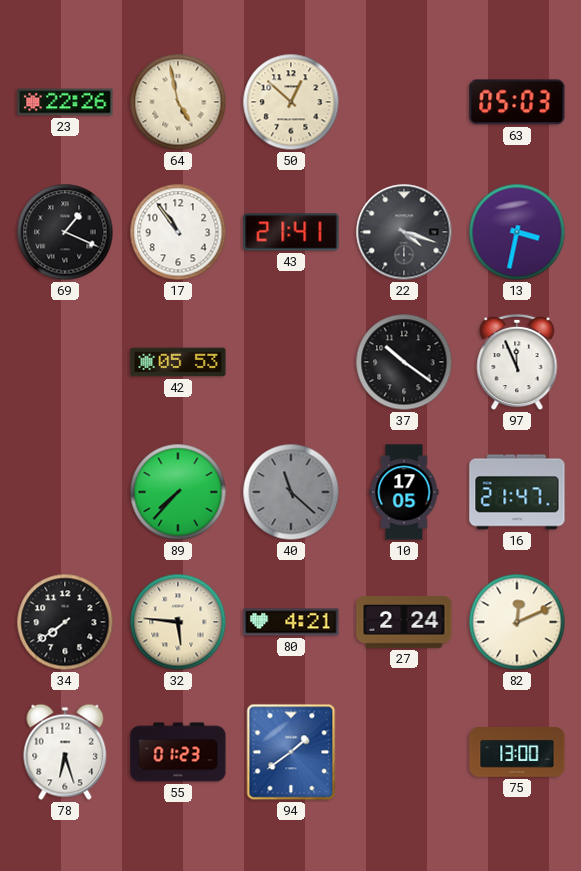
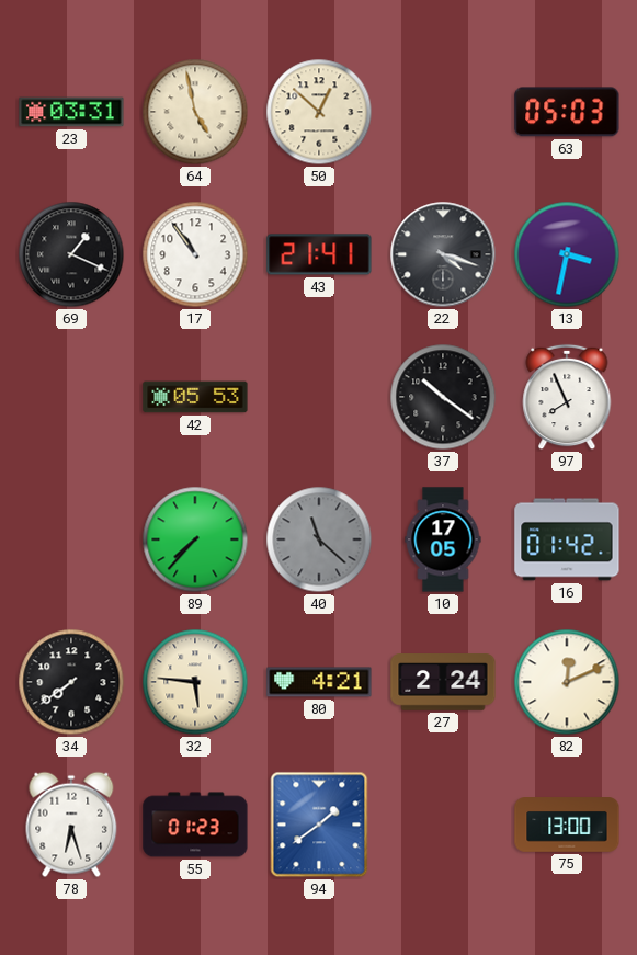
23: 22:26 -> 03:31
97: 11:56 -> 7:56
16: 21:47 -> 01:42
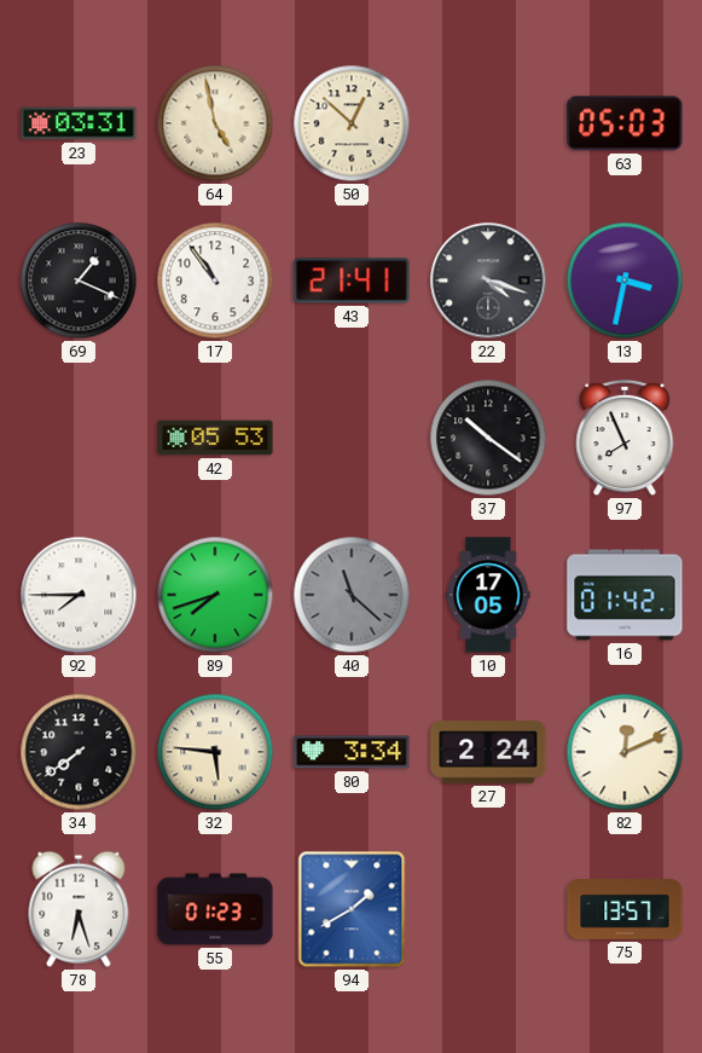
92: none -> 7:45
89: 7:37 -> 7:42
80: 4:21 -> 3:34
94: 1:39 -> 1:40
75: 13:00 -> 13:57
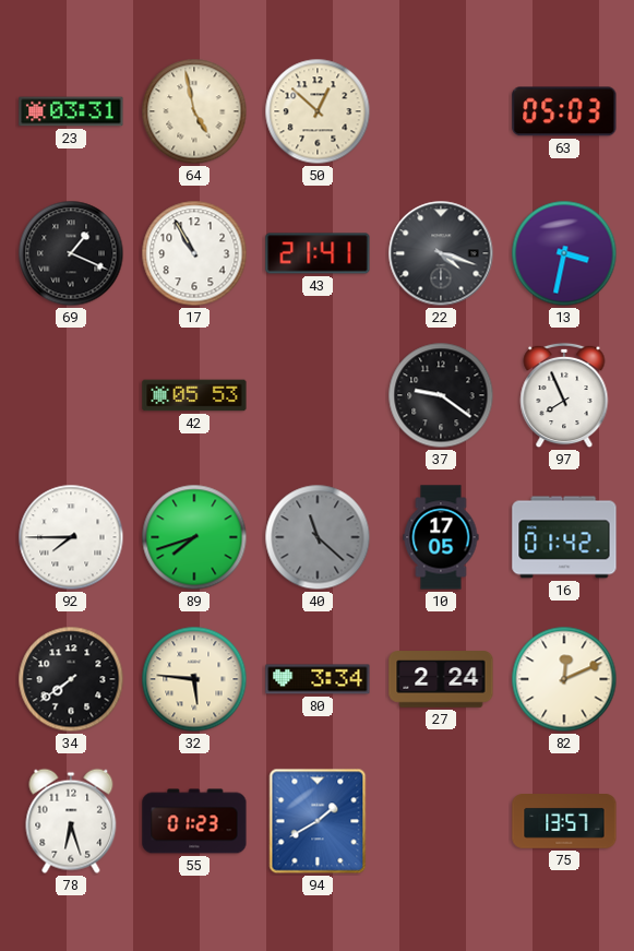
17: 10:54 -> 10:55
37: 10:21 -> 9:21
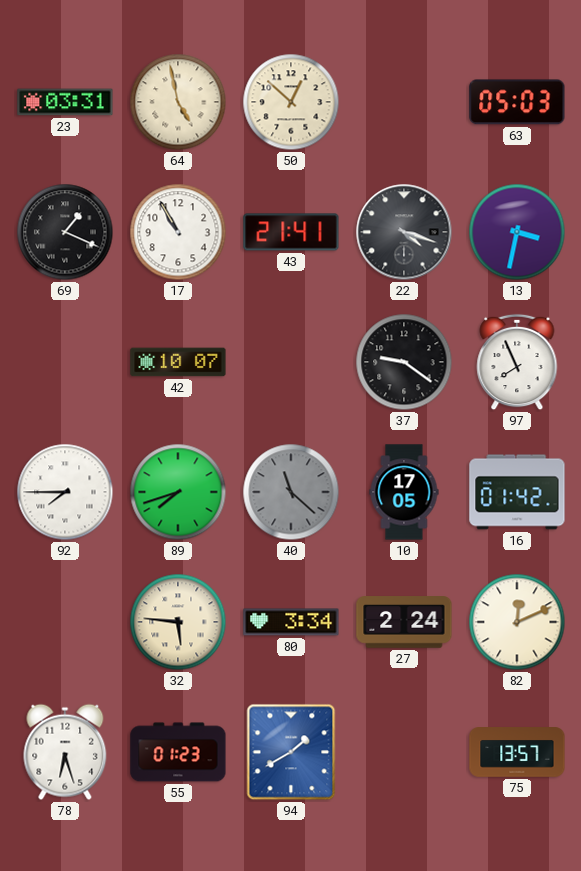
42: 05:53 -> 10:07
34: 7:39 -> none
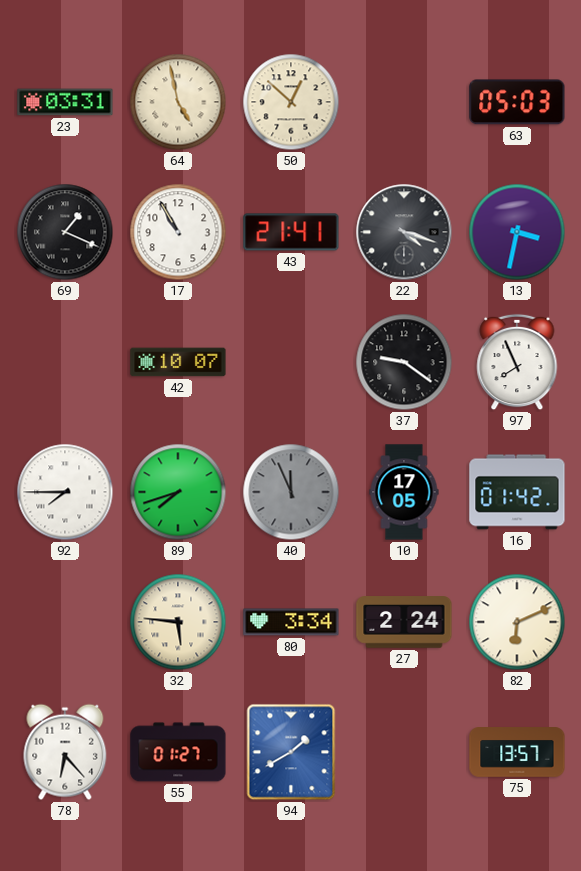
40: 11:22 -> 11:56
82: 12:11 -> 6:11
78: 6:27 -> 6:23
55: 01:23 -> 01:27
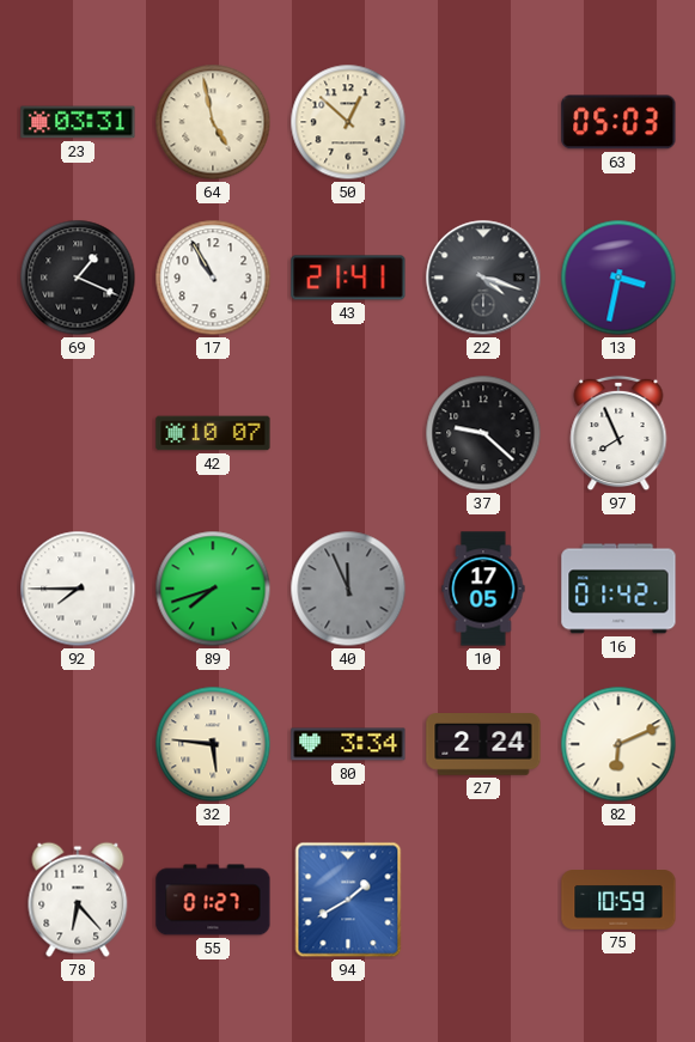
37: 9:21 -> 9:22
75: 13:57 -> 10:59
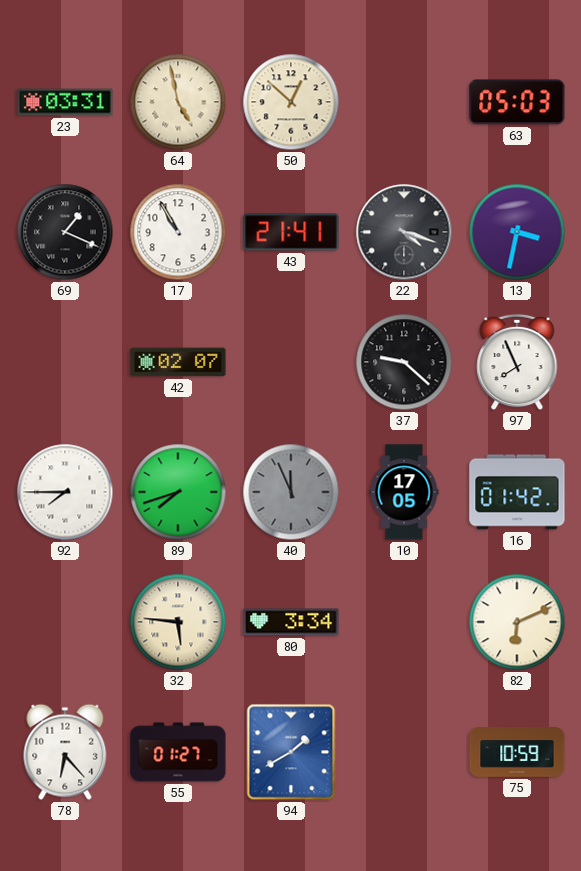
42: 10:07 -> 02:07
27: 2:24 -> none
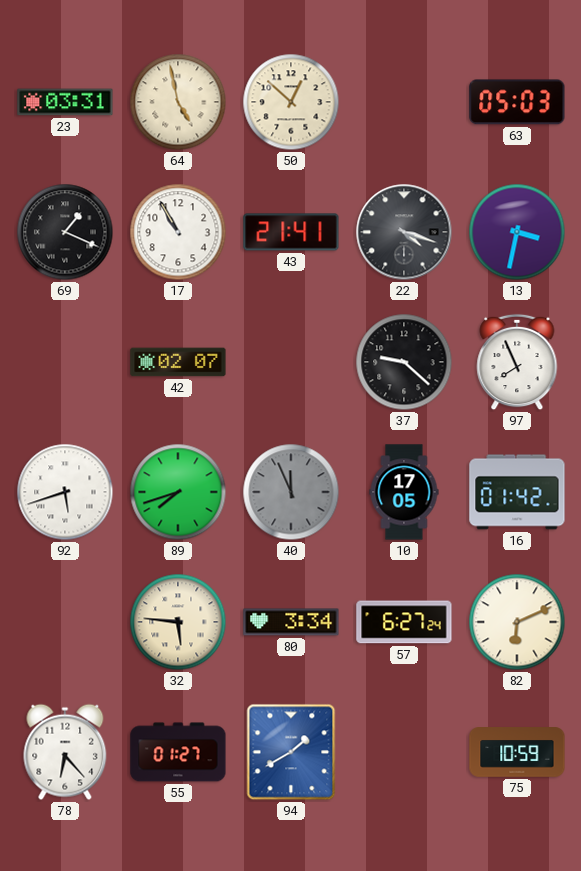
92: 7:45 -> 5:42
57: none -> 6:27
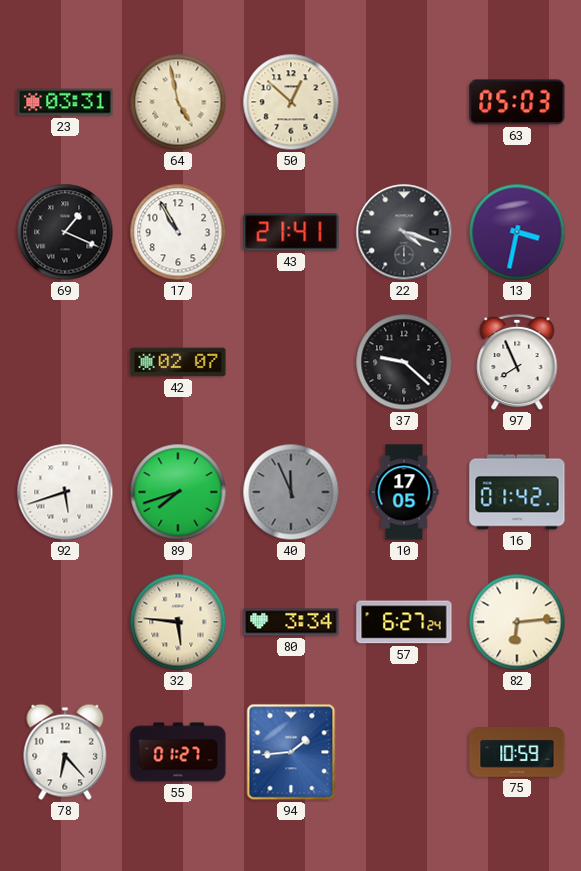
82: 6:11 -> 6:14
94: 1:40 -> 1:44
